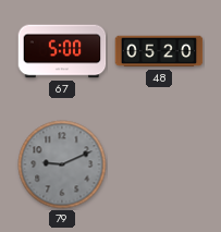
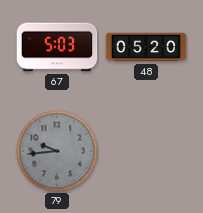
67: 5:00 -> 5:03
79: 9:11 -> 9:44
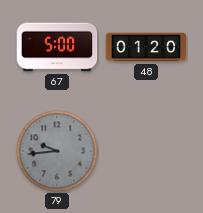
67: 5:03 -> 5:00
48: 05:20 -> 01:20
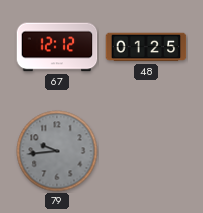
67: 5:00 -> 12:12
48: 01:20 -> 01:25
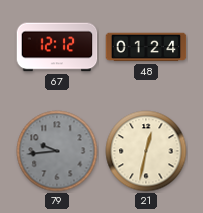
48: 01:25 -> 01:24
21: none -> 12:32
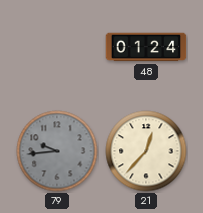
67: 12:12 -> none
21: 12:32 -> 12:37
